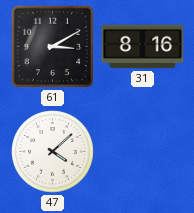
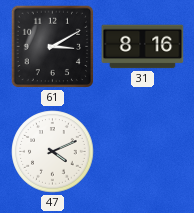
47: 4:08 -> 4:11
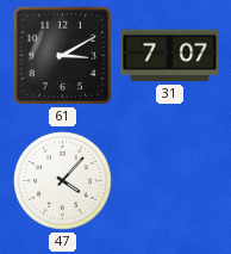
31: 8:16 -> 7:07
47: 4:11 -> 4:07
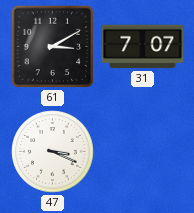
47: 4:07 -> 3:19
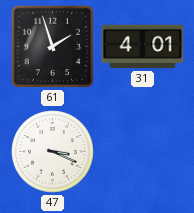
61: 3:10 -> 1:57
31: 7:07 -> 4:01
